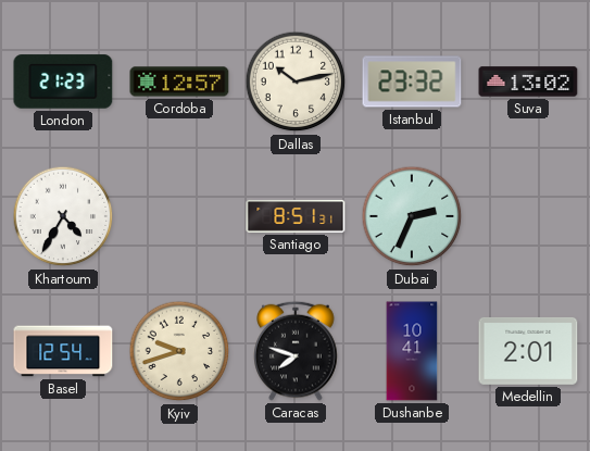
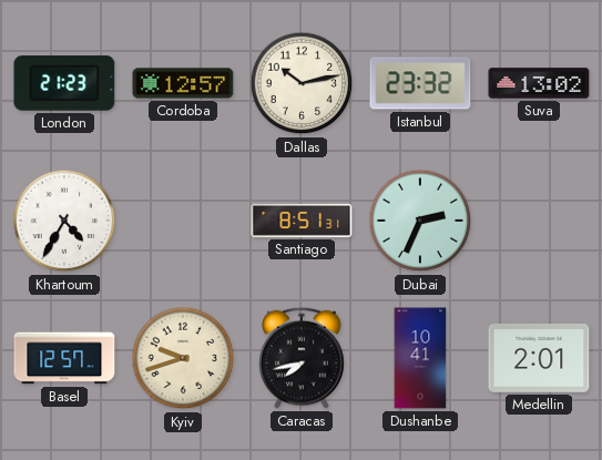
Basel: 12:54 -> 12:57
Caracas: 7:48 -> 7:43
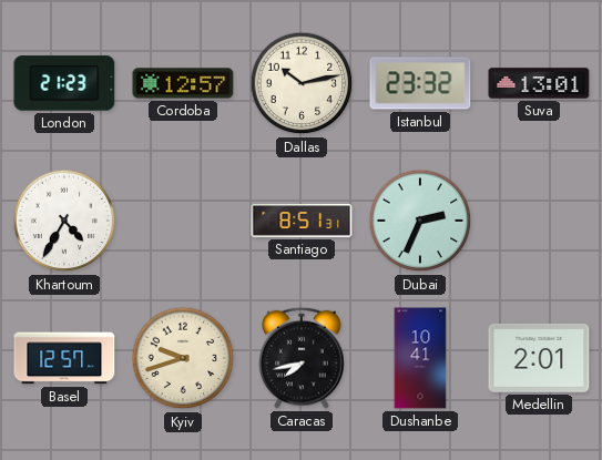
Suva: 13:02 -> 13:01
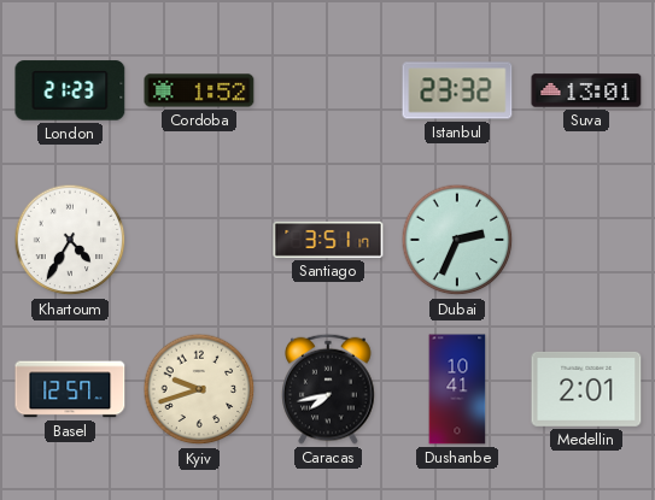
Cordoba: 12:57 -> 1:52
Dallas: 10:13 -> none
Santiago: 8:51 -> 3:51
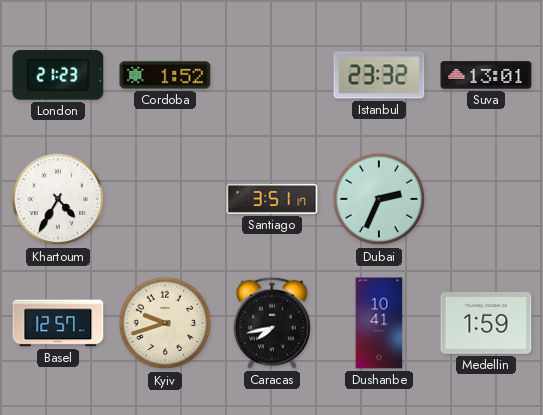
Medellin: 2:01 -> 1:59
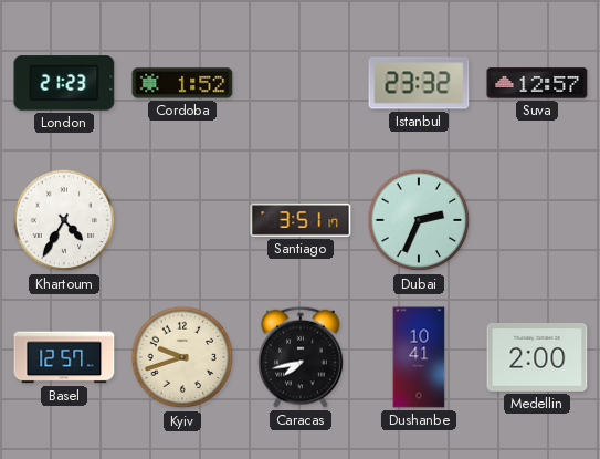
Suva: 13:01 -> 12:57
Medellin: 1:59 -> 2:00
